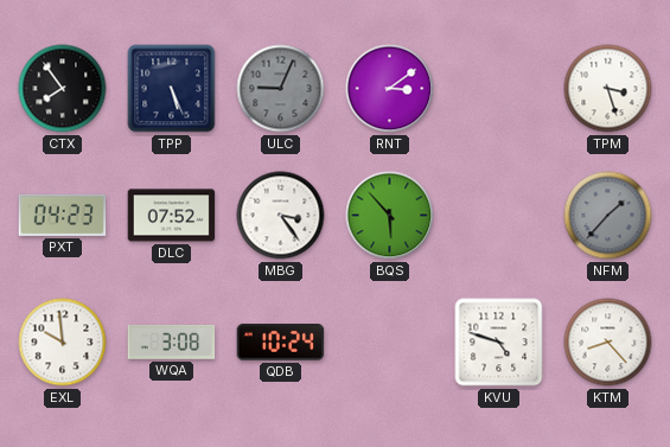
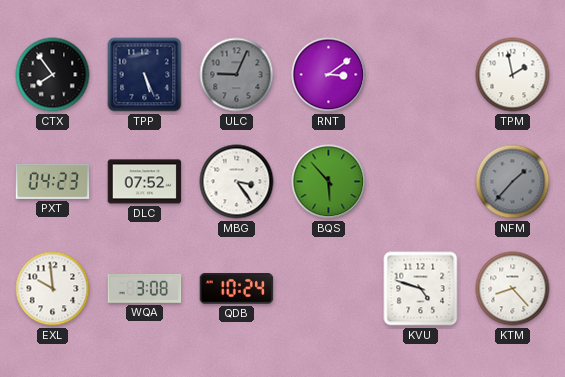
TPM: 3:27 -> 1:58
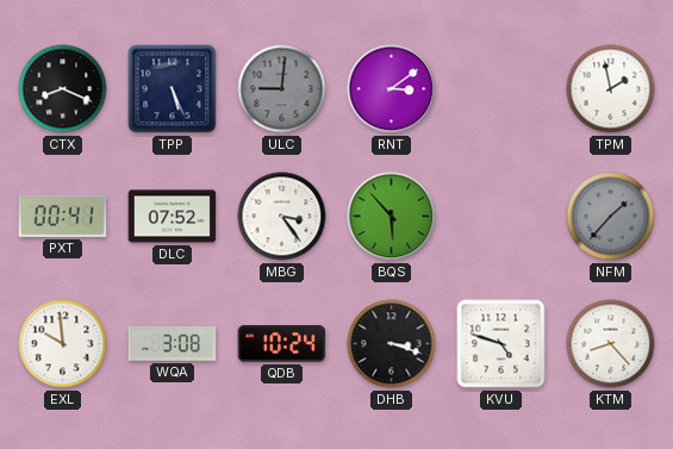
CTX: 7:54 -> 8:19
ULC: 9:04 -> 9:01
PXT: 04:23 -> 00:41
DHB: none -> 3:18
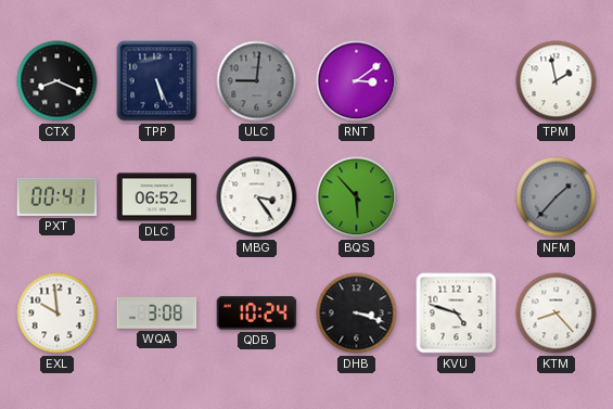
DLC: 07:52 -> 06:52
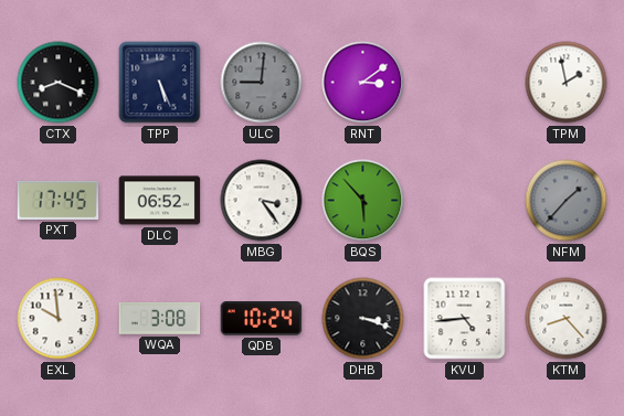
PXT: 00:41 -> 17:45
KVU: 4:48 -> 4:44
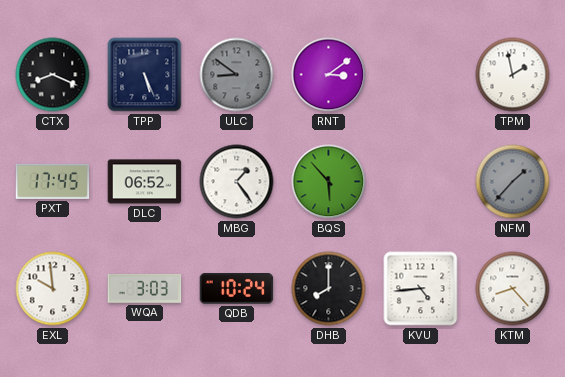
ULC: 9:01 -> 8:51
MBG: 3:24 -> 1:24
WQA: 3:08 -> 3:03
DHB: 3:18 -> 8:00
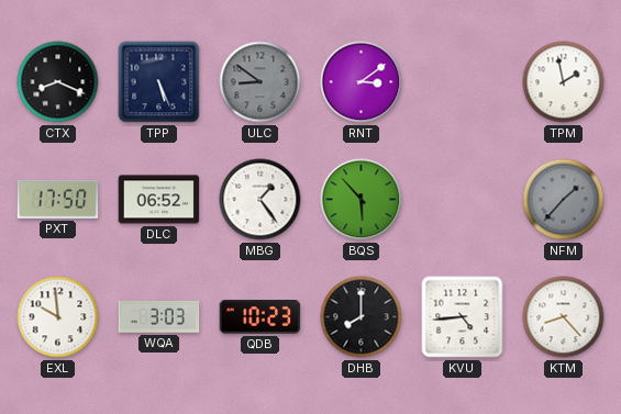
PXT: 17:45 -> 17:50
QDB: 10:24 -> 10:23
